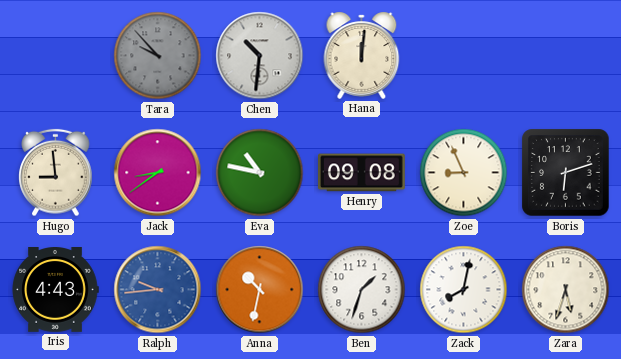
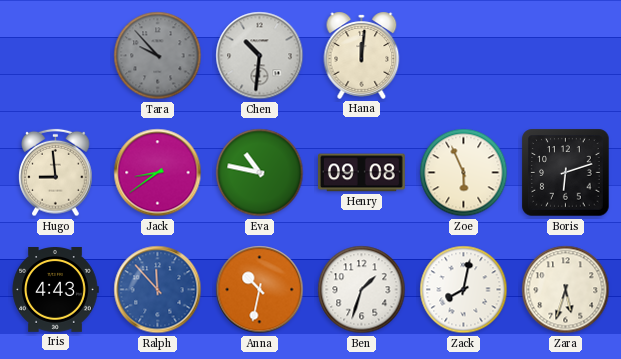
Zoe: 8:56 -> 5:56
Ralph: 9:44 -> 11:53
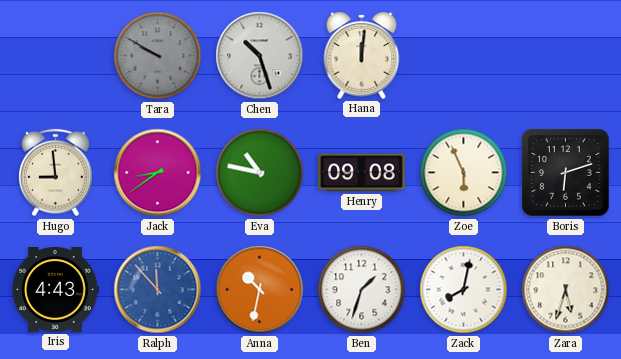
Tara: 9:53 -> 9:50
Chen: 10:31 -> 10:27
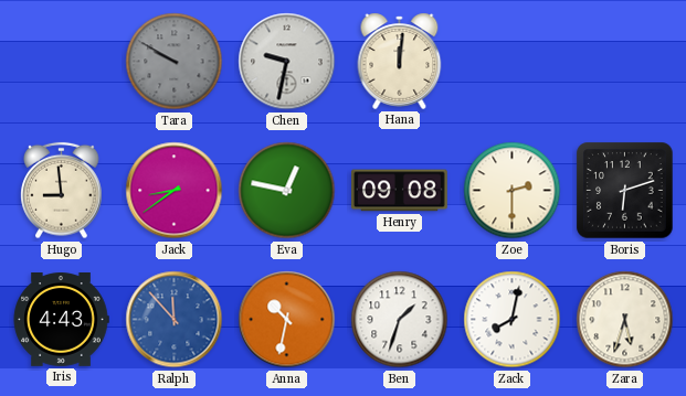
Chen: 10:27 -> 9:32
Eva: 10:47 -> 12:47
Zoe: 5:56 -> 2:30
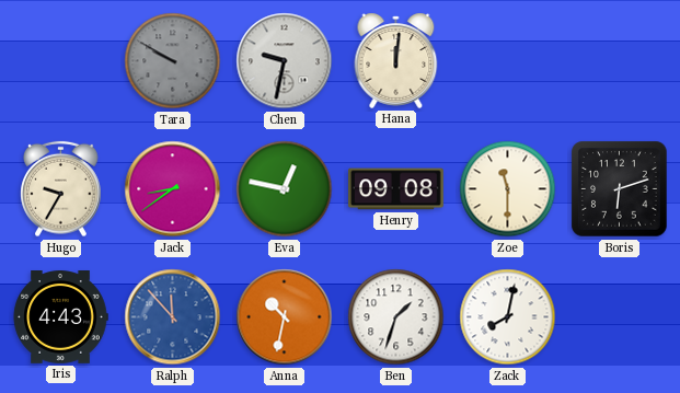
Hugo: 8:59 -> 9:35
Zoe: 2:30 -> 11:30
Zara: 5:33 -> none
